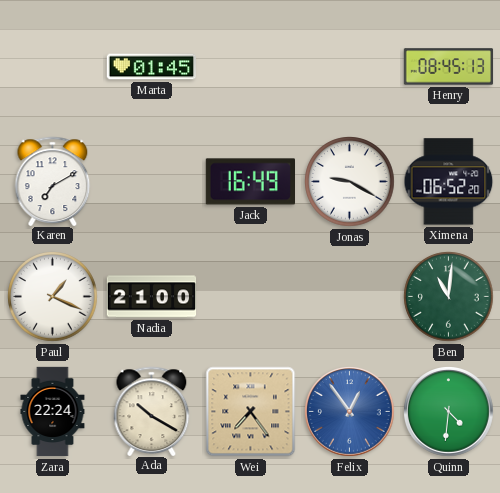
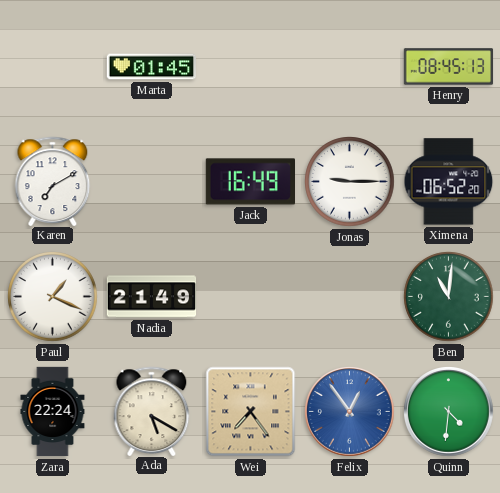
Jonas: 9:20 -> 9:15
Nadia: 21:00 -> 21:49
Ada: 10:20 -> 5:20
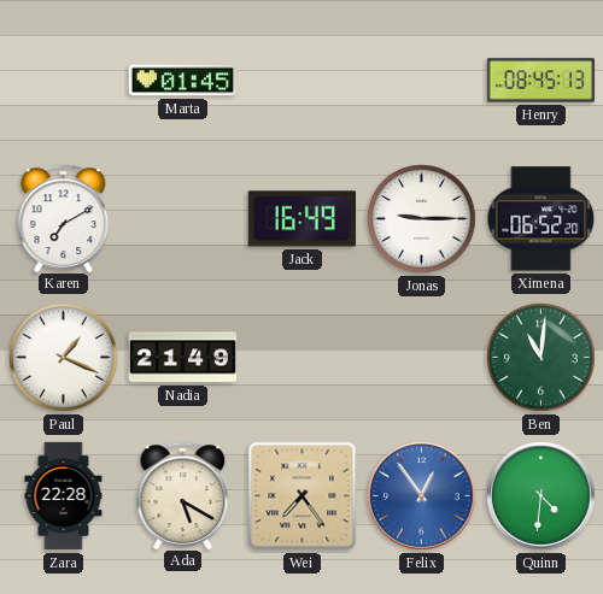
Zara: 22:24 -> 22:28
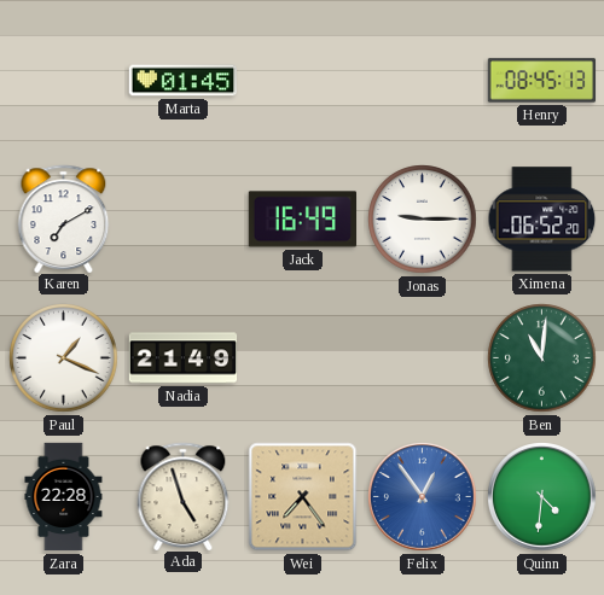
Ada: 5:20 -> 4:57
